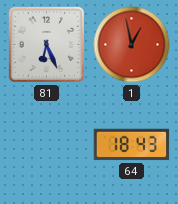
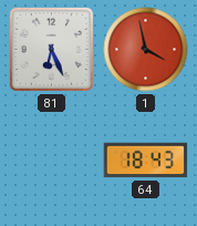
1: 12:58 -> 3:58
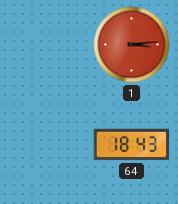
81: 6:26 -> none
1: 3:58 -> 3:14
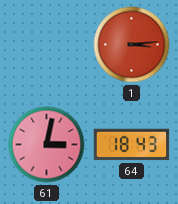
61: none -> 3:02
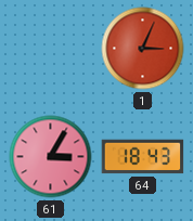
1: 3:14 -> 3:04
61: 3:02 -> 3:05
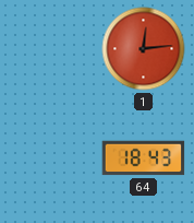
1: 3:04 -> 12:14
61: 3:05 -> none
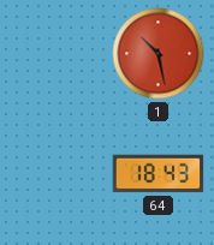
1: 12:14 -> 10:28
